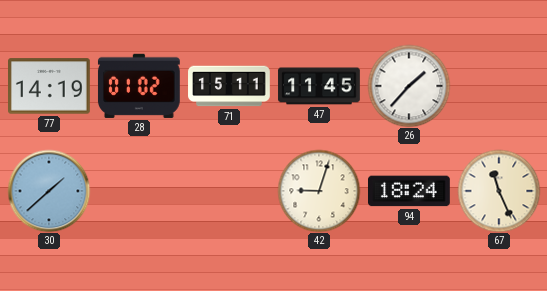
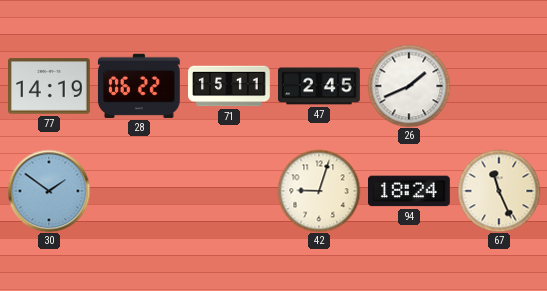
28: 01:02 -> 06:22
47: 11:45 -> 2:45
26: 1:37 -> 1:41
30: 1:38 -> 1:51
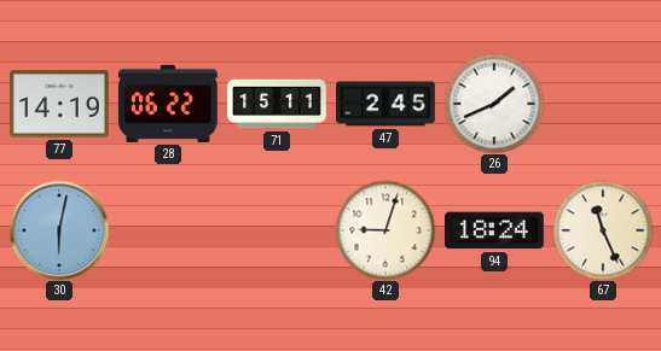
30: 1:51 -> 6:02
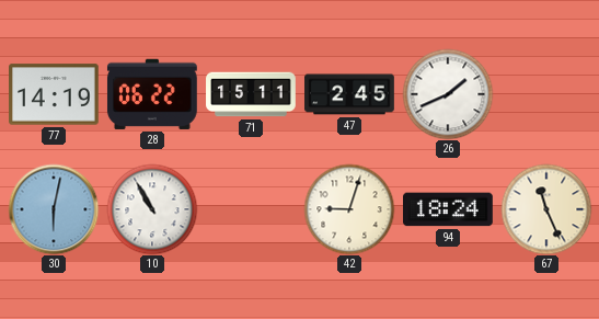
10: none -> 10:55
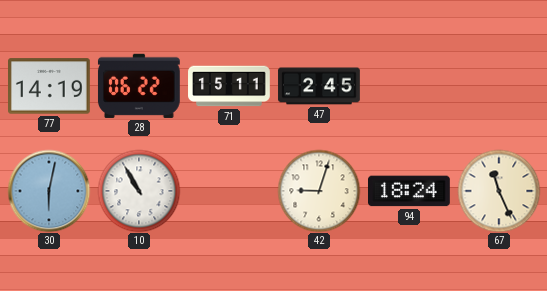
26: 1:41 -> none
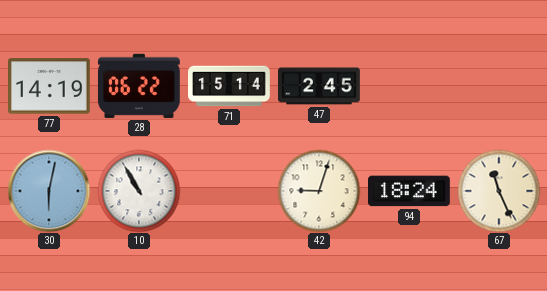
71: 15:11 -> 15:14
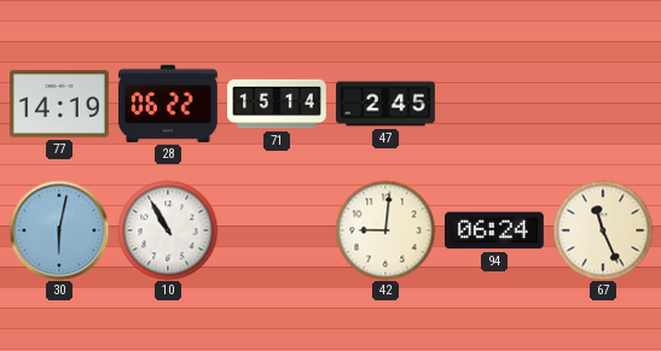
42: 9:03 -> 9:01
94: 18:24 -> 06:24
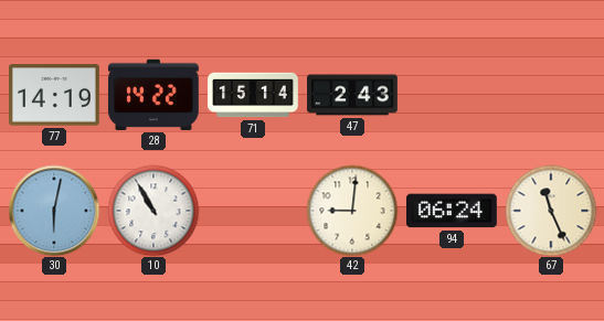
28: 06:22 -> 14:22
47: 2:45 -> 2:43
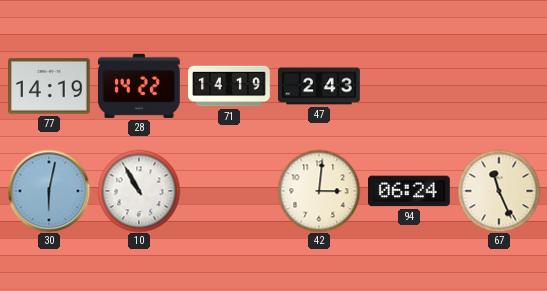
71: 15:14 -> 14:19
42: 9:01 -> 3:01
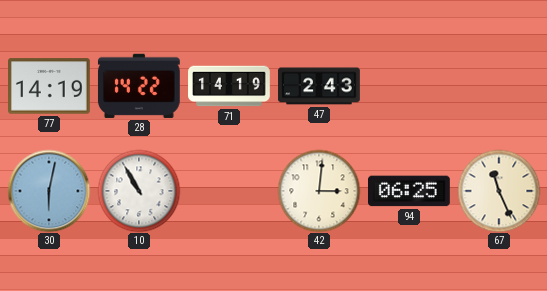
94: 06:24 -> 06:25
